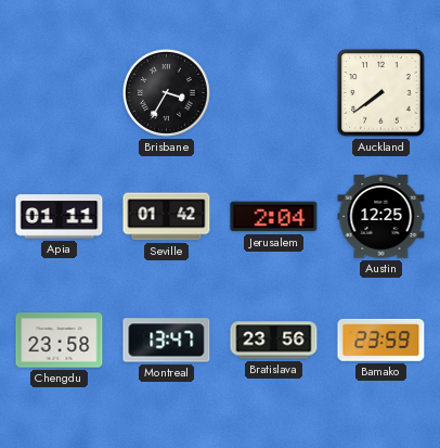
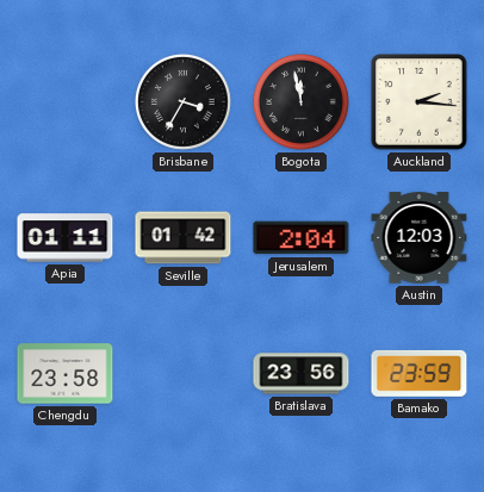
Bogota: none -> 11:58
Auckland: 7:39 -> 2:16
Austin: 12:25 -> 12:03
Montreal: 13:47 -> none
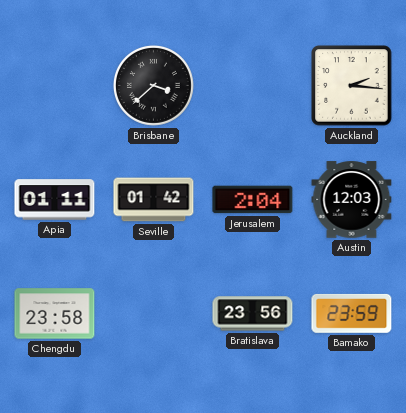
Brisbane: 3:35 -> 3:38
Bogota: 11:58 -> none
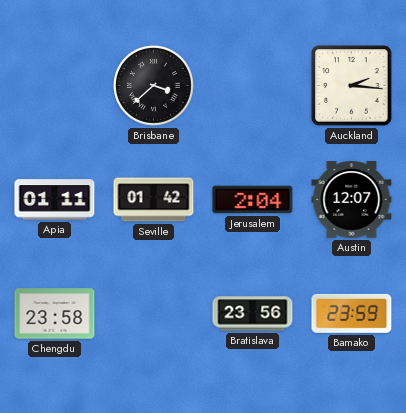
Austin: 12:03 -> 12:07
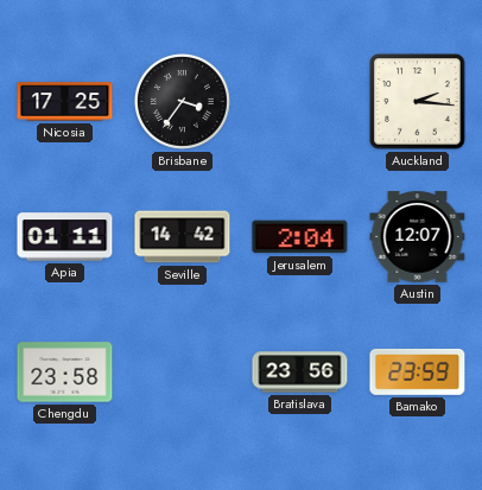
Nicosia: none -> 17:25
Brisbane: 3:38 -> 3:36
Seville: 01:42 -> 14:42
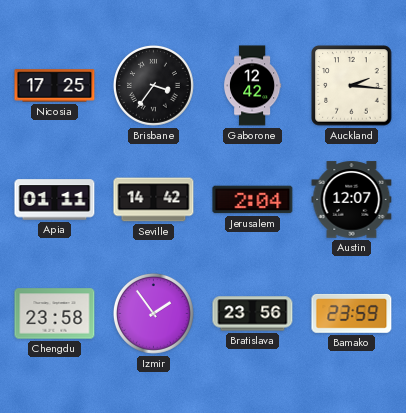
Gaborone: none -> 12:42
Izmir: none -> 1:54
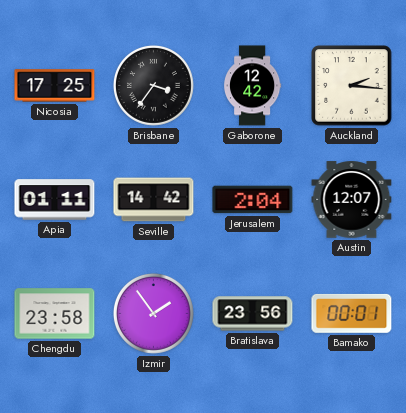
Bamako: 23:59 -> 00:01
